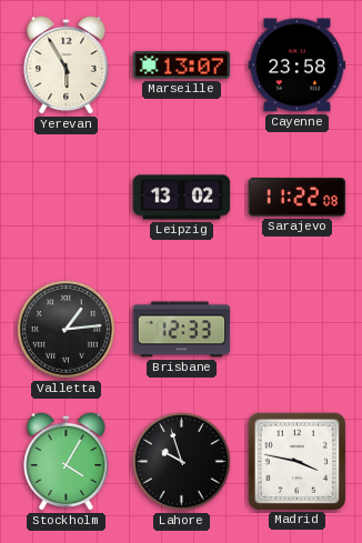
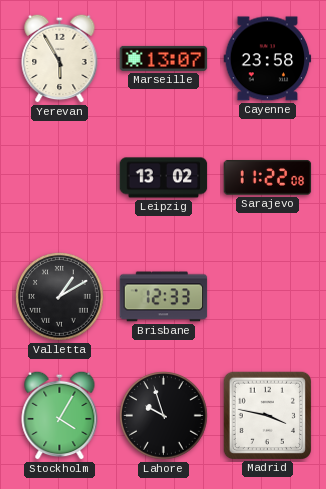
Valletta: 1:14 -> 1:10
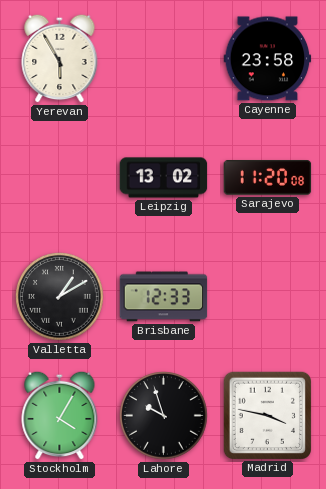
Marseille: 13:07 -> none
Sarajevo: 11:22 -> 11:20
